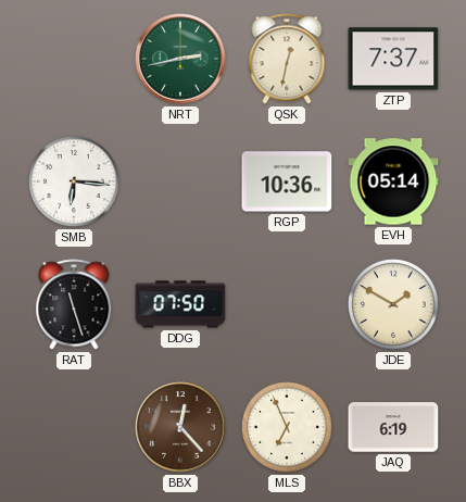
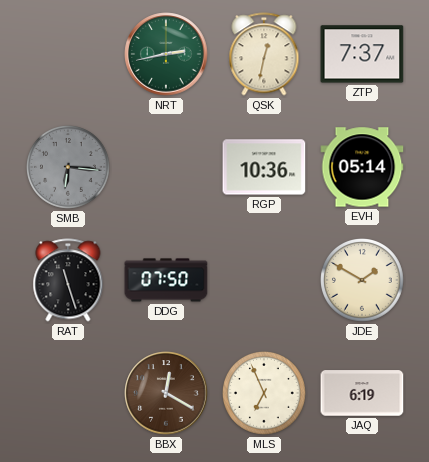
SMB dial: white -> grey
BBX: 12:23 -> 12:20
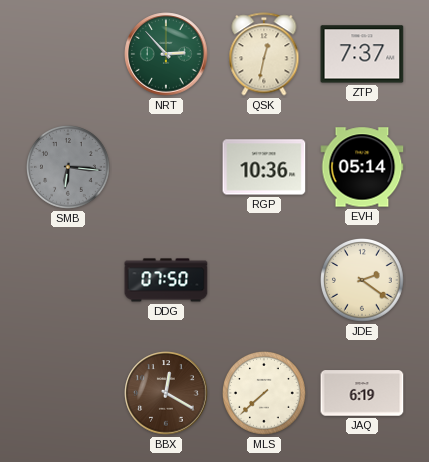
NRT: 2:43 -> 2:53
RAT: 11:27 -> none
JDE: 1:50 -> 2:21
MLS: 6:56 -> 7:38
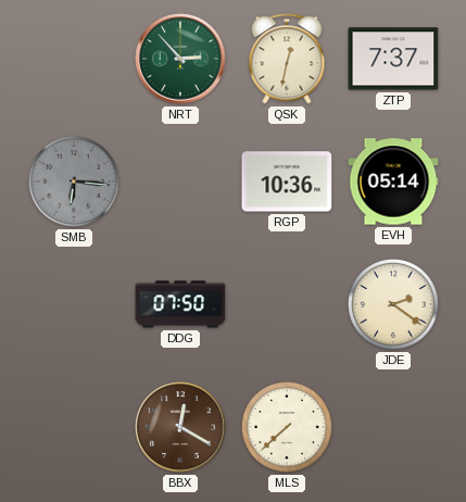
JAQ: 6:19 -> none
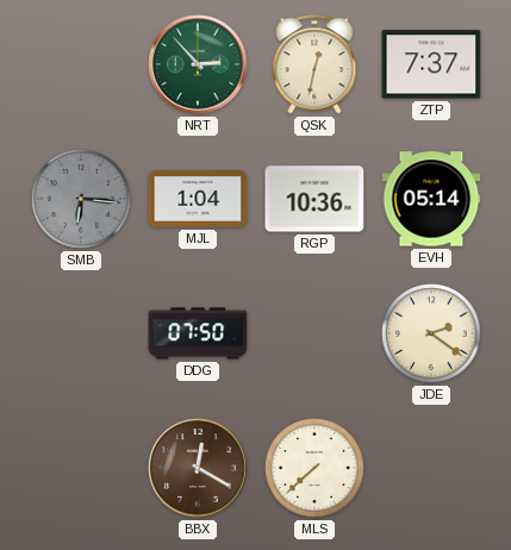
MJL: none -> 1:04
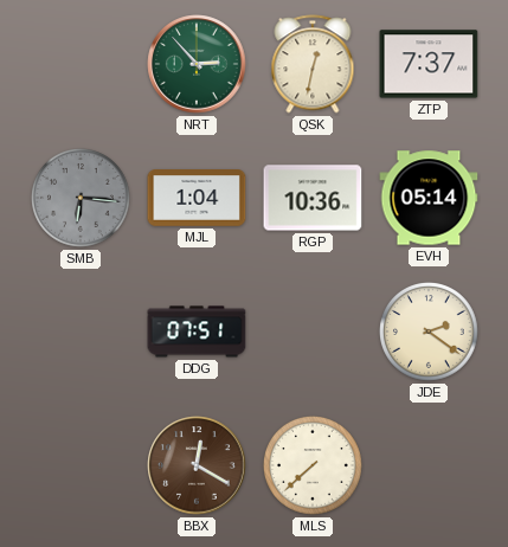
DDG: 07:50 -> 07:51
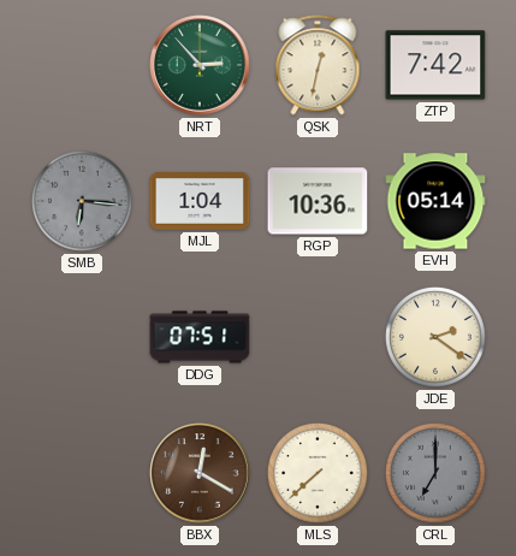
ZTP: 7:37 -> 7:42
CRL: none -> 7:00
